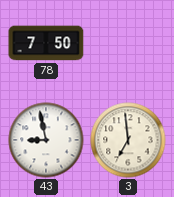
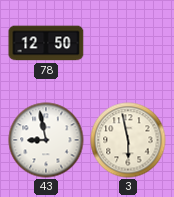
78: 7:50 -> 12:50
3: 6:59 -> 5:58
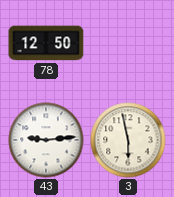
43: 8:58 -> 9:14
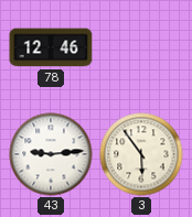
78: 12:50 -> 12:46
3: 5:58 -> 5:54
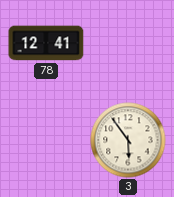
78: 12:46 -> 12:41
43: 9:14 -> none
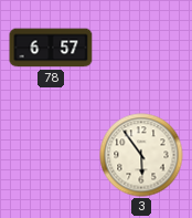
78: 12:41 -> 6:57
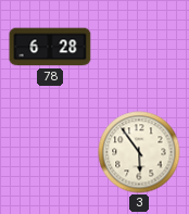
78: 6:57 -> 6:28
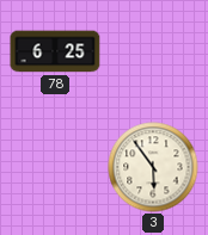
78: 6:28 -> 6:25
